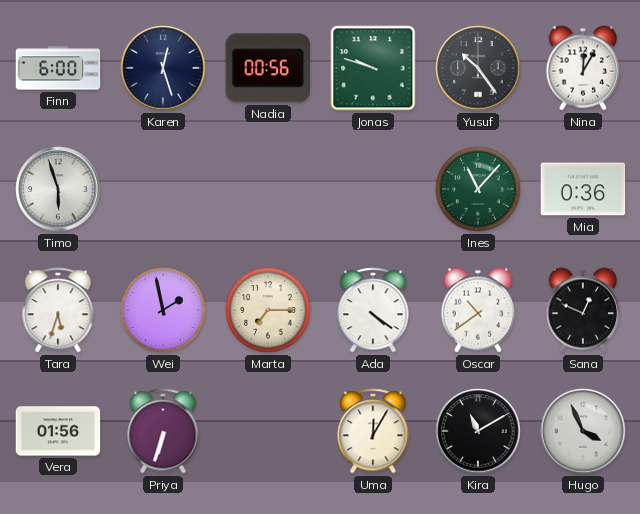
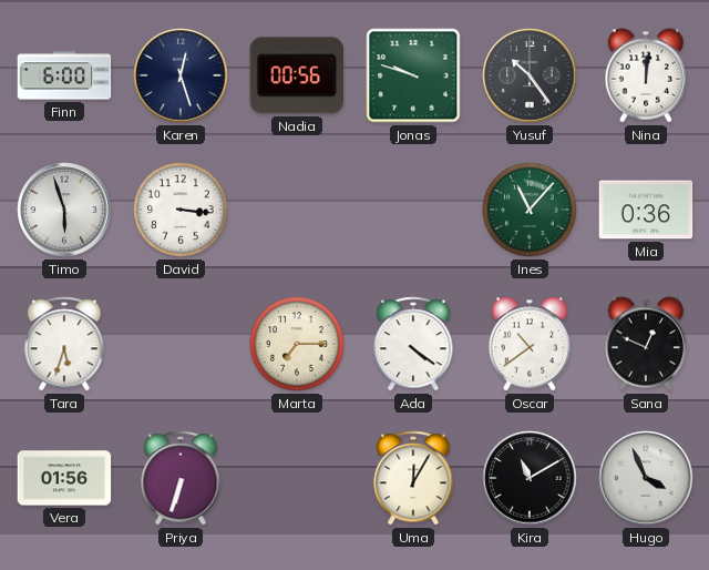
Nina: 12:05 -> 12:01
David: none -> 3:16
Wei: 1:58 -> none
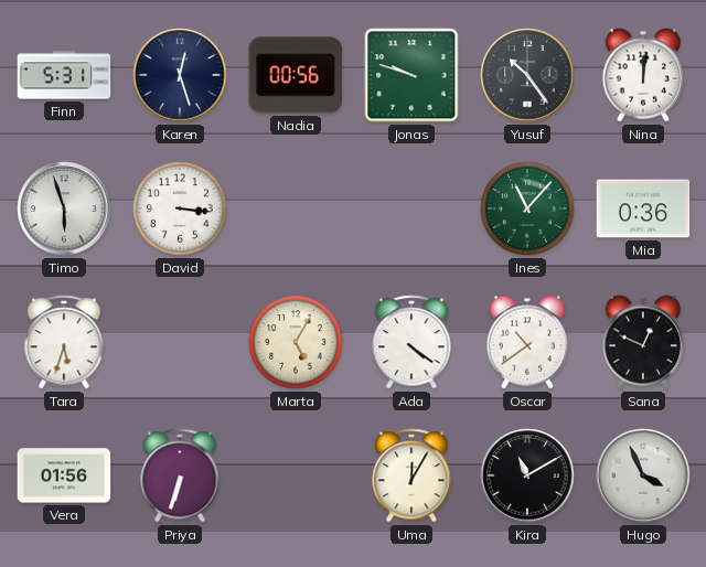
Finn: 6:00 -> 5:31
Marta: 7:15 -> 5:05
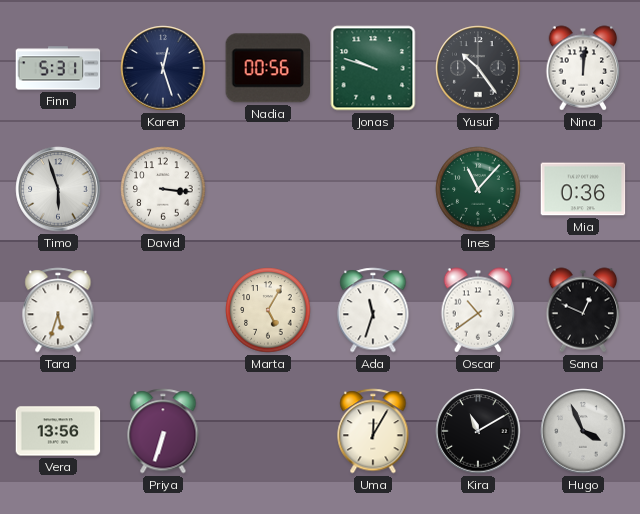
Ada: 4:21 -> 11:33
Vera: 01:56 -> 13:56
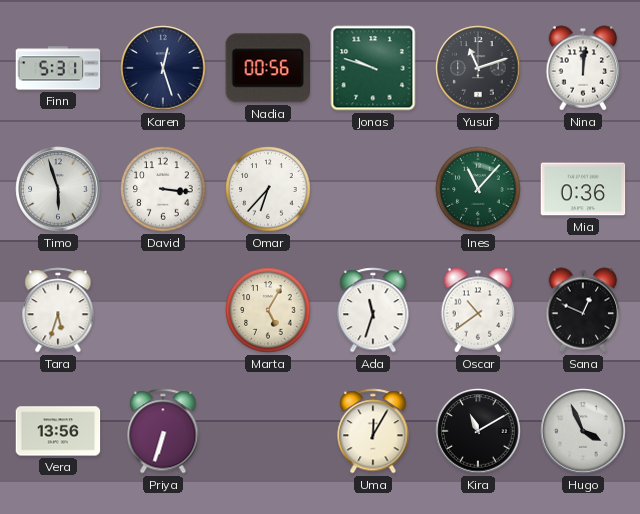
Yusuf: 10:24 -> 11:12
Omar: none -> 6:37
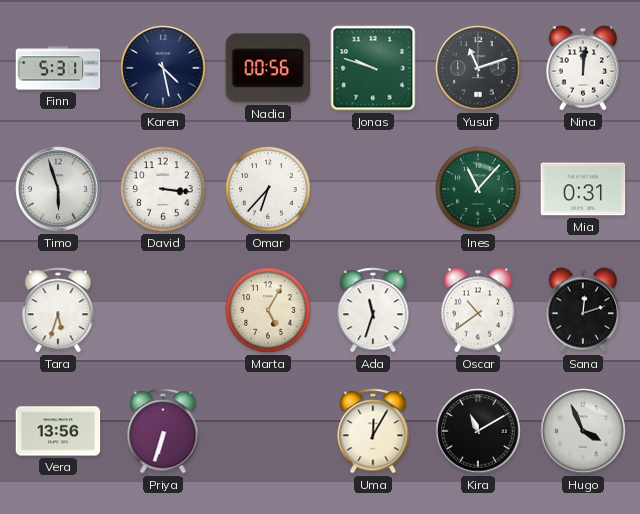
Karen: 12:27 -> 4:28
Mia: 0:36 -> 0:31
Sana: 12:49 -> 12:12
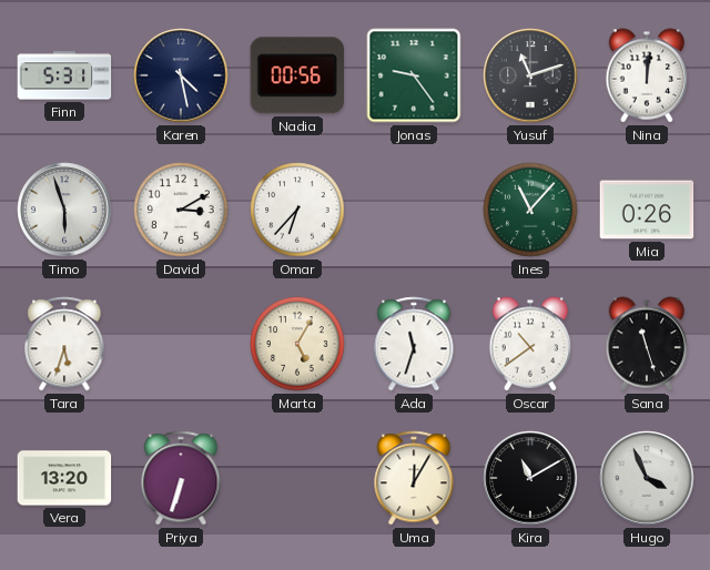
Jonas: 9:48 -> 9:24
David: 3:16 -> 3:10
Mia: 0:31 -> 0:26
Sana: 12:12 -> 11:27
Vera: 13:56 -> 13:20
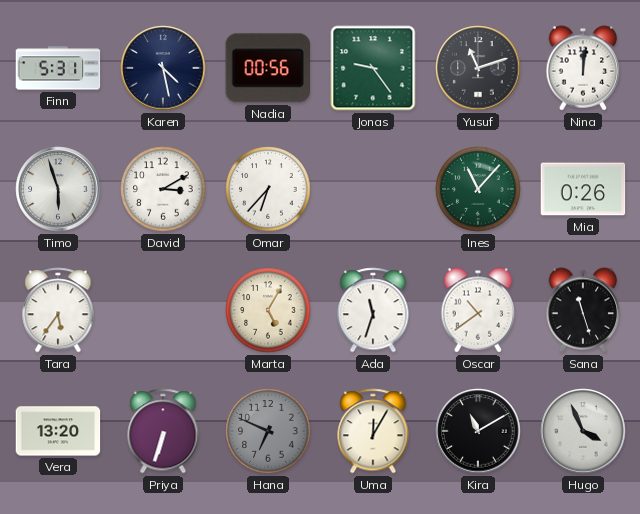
Tara: 5:33 -> 5:36
Hana: none -> 6:49
